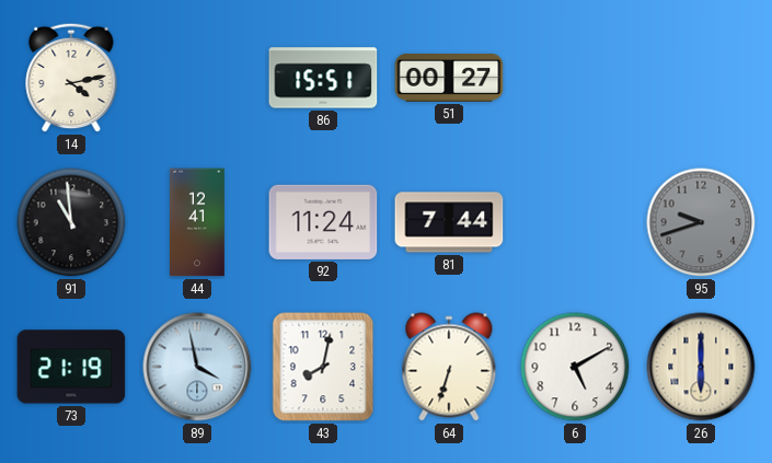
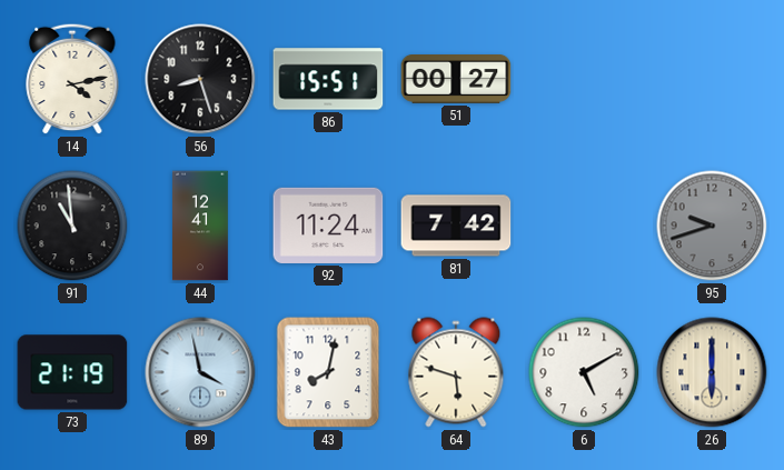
56: none -> 8:27
81: 7:44 -> 7:42
64: 6:33 -> 5:48
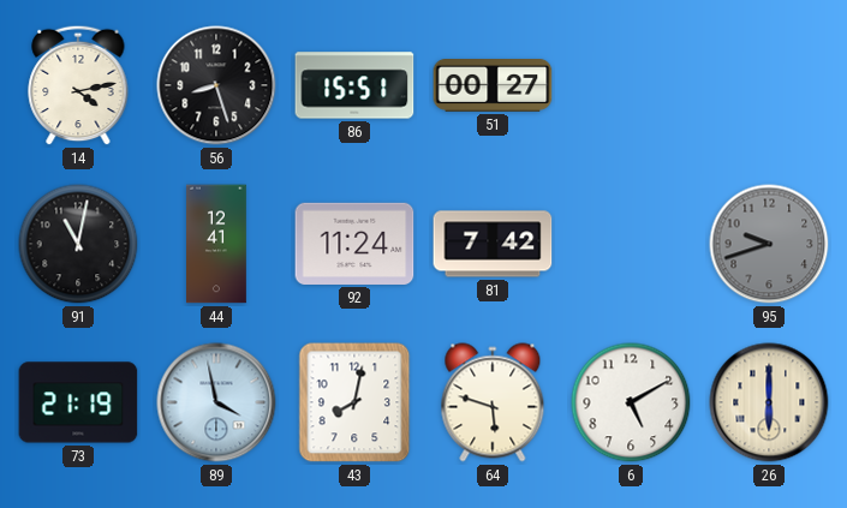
91: 10:59 -> 11:02
